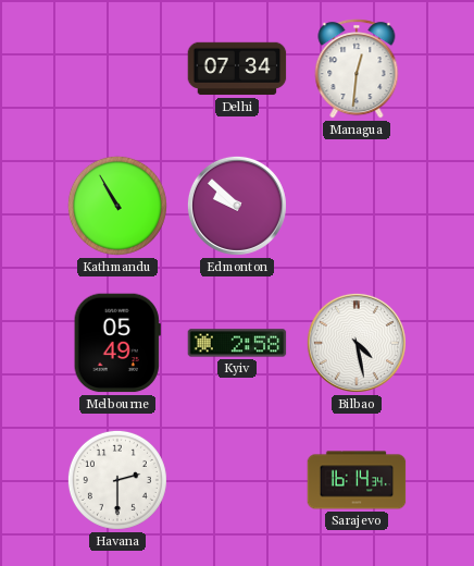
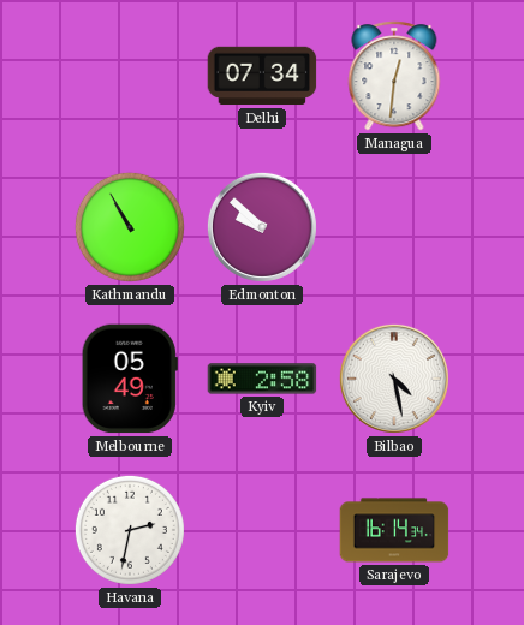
Havana: 2:30 -> 2:32
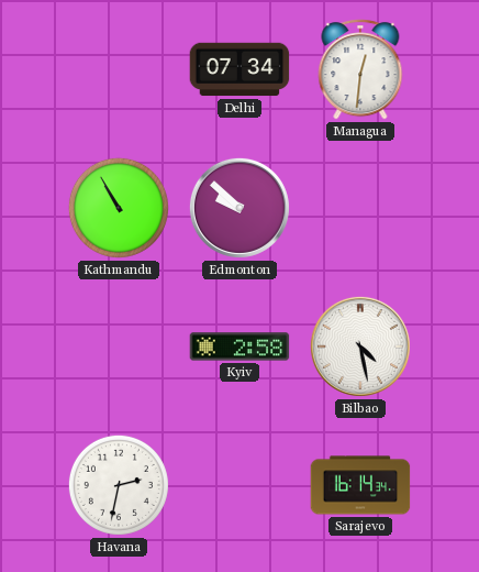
Melbourne: 05:49 -> none
